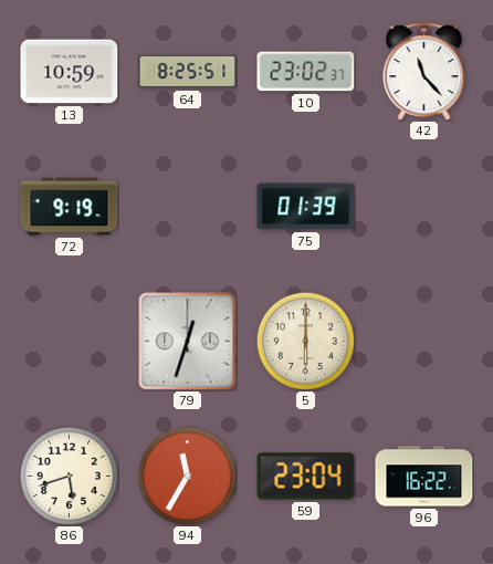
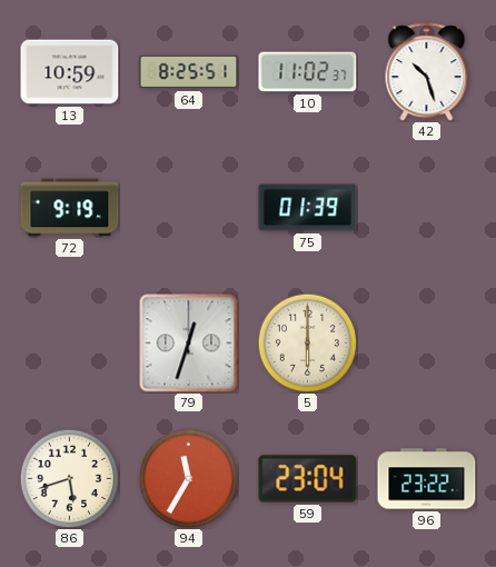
10: 23:02 -> 11:02
42: 11:23 -> 10:27
96: 16:22 -> 23:22
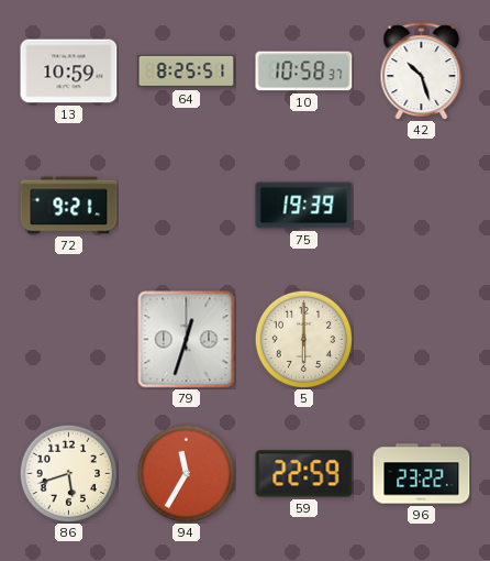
10: 11:02 -> 10:58
72: 9:19 -> 9:21
75: 01:39 -> 19:39
59: 23:04 -> 22:59
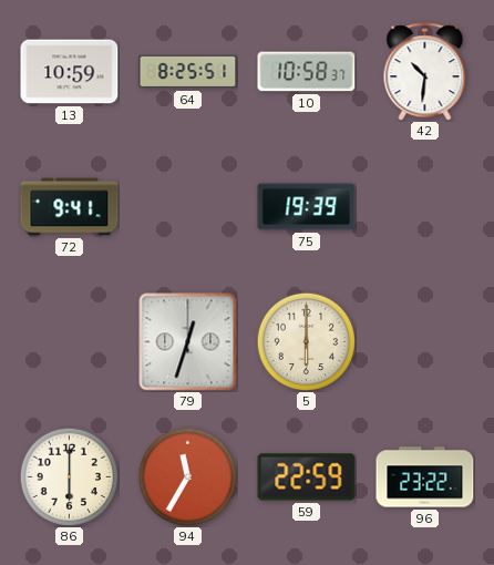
42: 10:27 -> 10:31
72: 9:21 -> 9:41
86: 5:42 -> 6:00
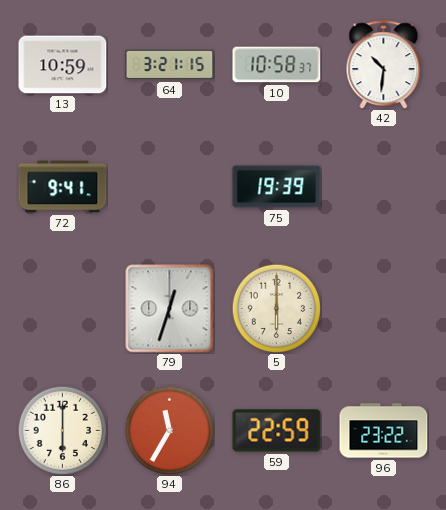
64: 8:25 -> 3:21
